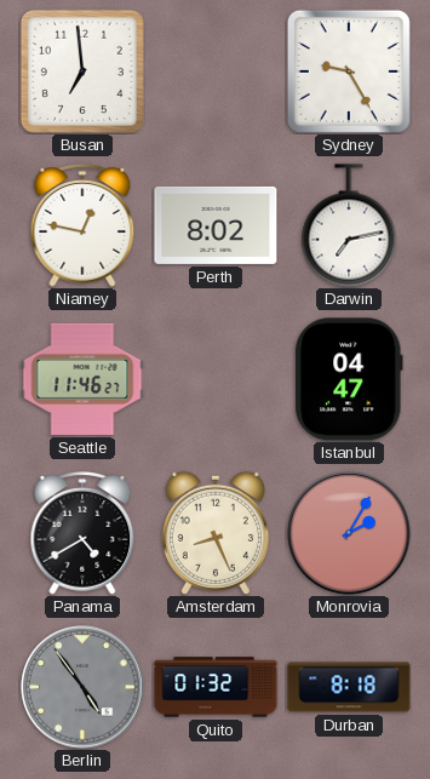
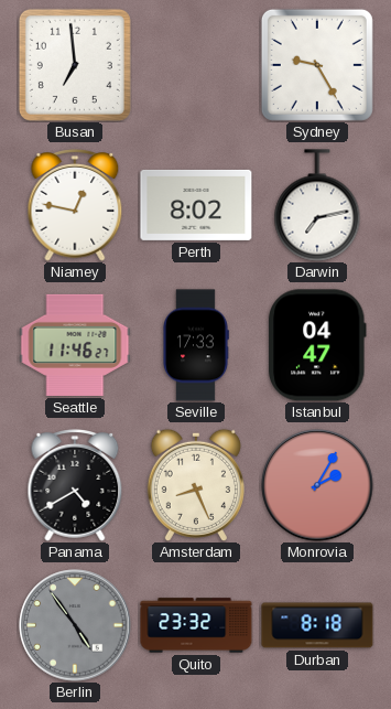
Seville: none -> 17:33
Quito: 01:32 -> 23:32
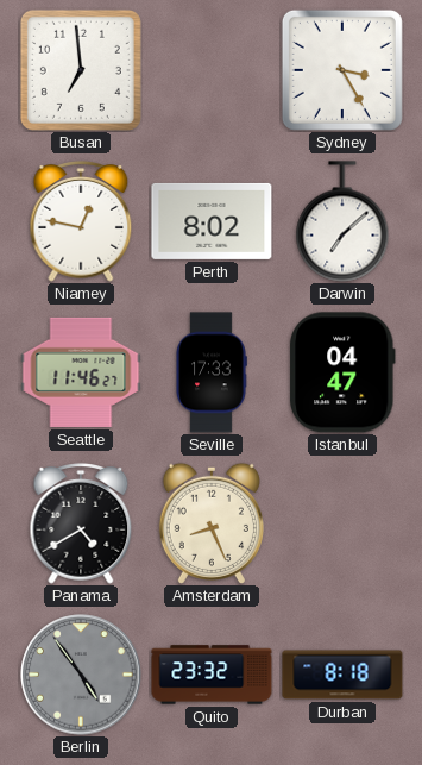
Sydney: 9:25 -> 3:25
Darwin: 7:13 -> 7:08
Monrovia: 2:05 -> none
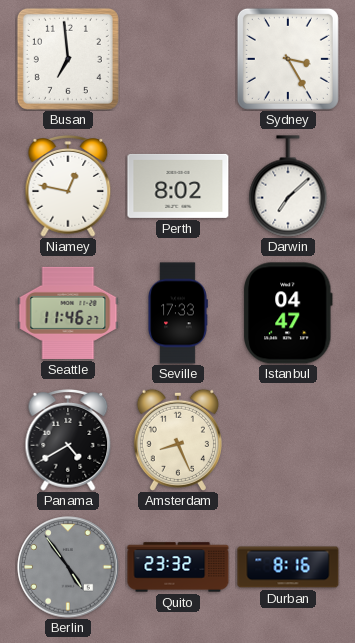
Durban: 8:18 -> 8:16
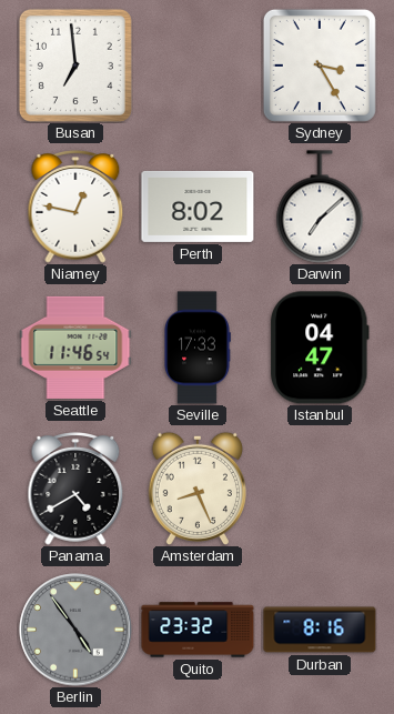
Seattle: 11:46:27 -> 11:46:54
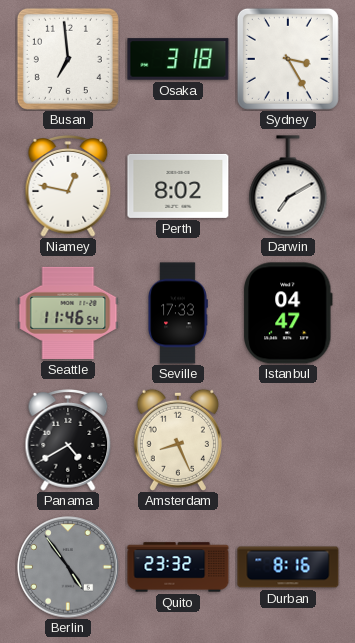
Osaka: none -> 3:18
Darwin: 7:08 -> 7:10
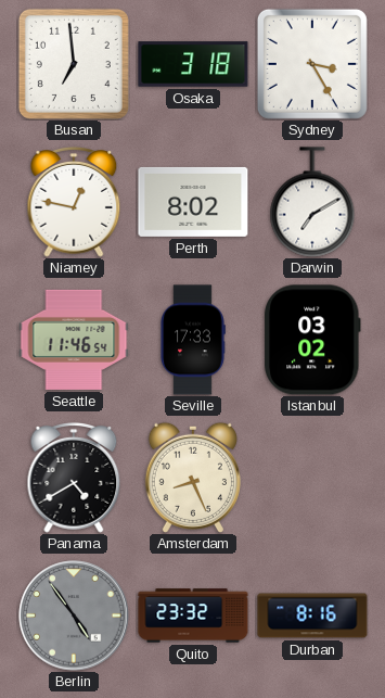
Istanbul: 04:47 -> 03:02
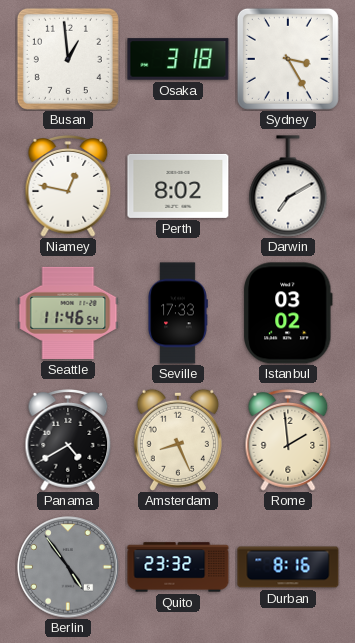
Busan: 6:59 -> 12:59
Rome: none -> 1:59
